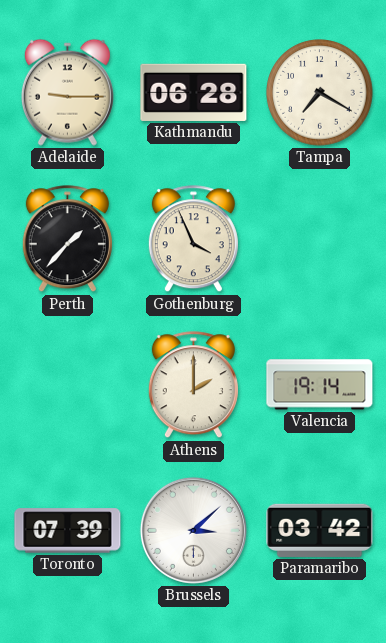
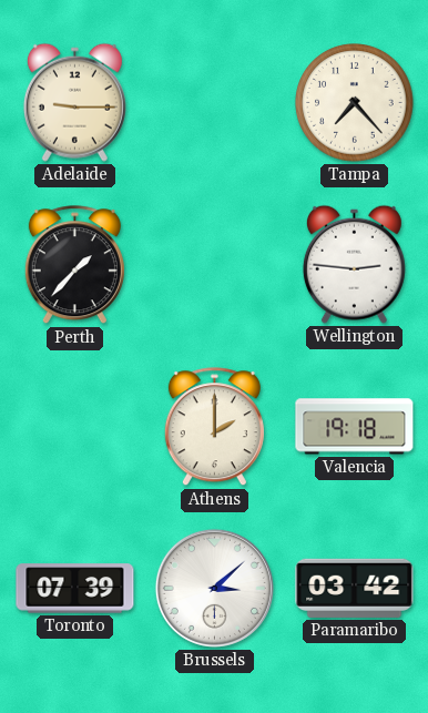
Kathmandu: 06:28 -> none
Tampa: 7:20 -> 7:23
Gothenburg: 3:56 -> none
Wellington: none -> 2:46
Valencia: 19:14 -> 19:18
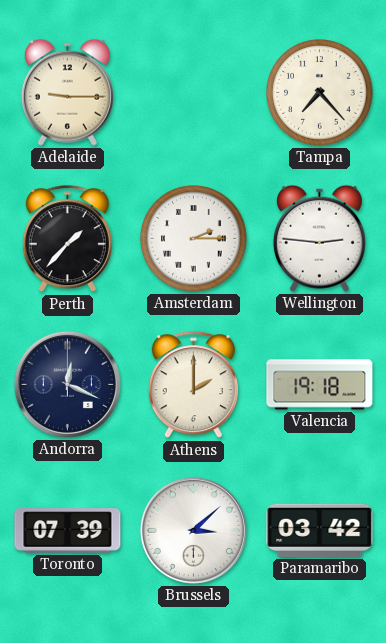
Amsterdam: none -> 2:15
Andorra: none -> 12:19
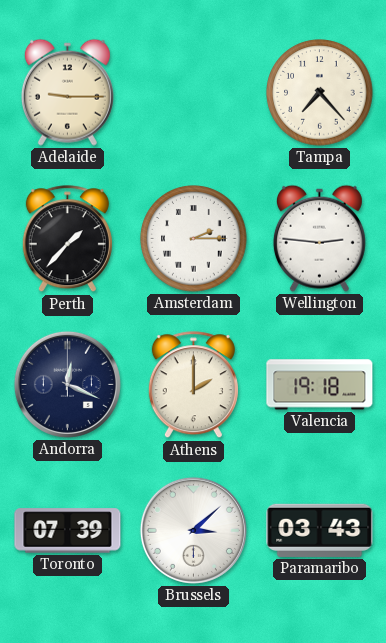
Paramaribo: 03:42 -> 03:43
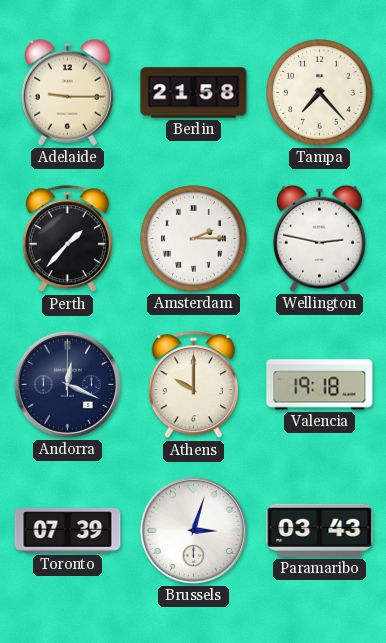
Berlin: none -> 21:58
Wellington: 2:46 -> 2:47
Athens: 2:00 -> 10:00
Brussels: 3:08 -> 3:03
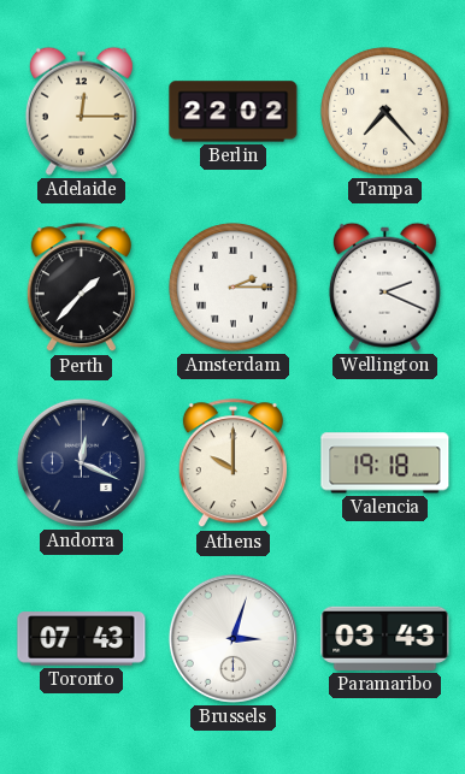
Adelaide: 9:15 -> 12:15
Berlin: 21:58 -> 22:02
Wellington: 2:47 -> 2:19
Toronto: 07:39 -> 07:43
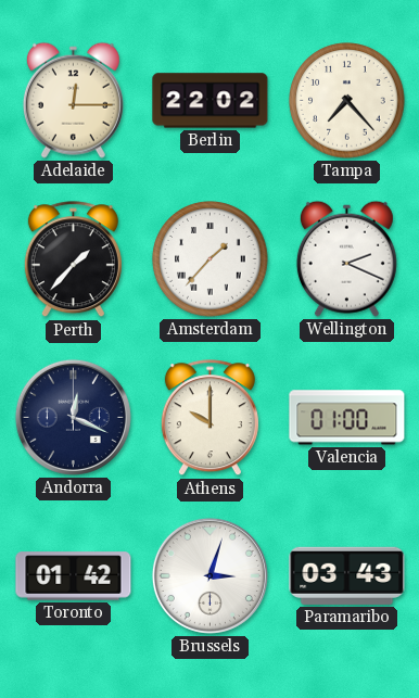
Amsterdam: 2:15 -> 1:37
Valencia: 19:18 -> 01:00
Toronto: 07:43 -> 01:42
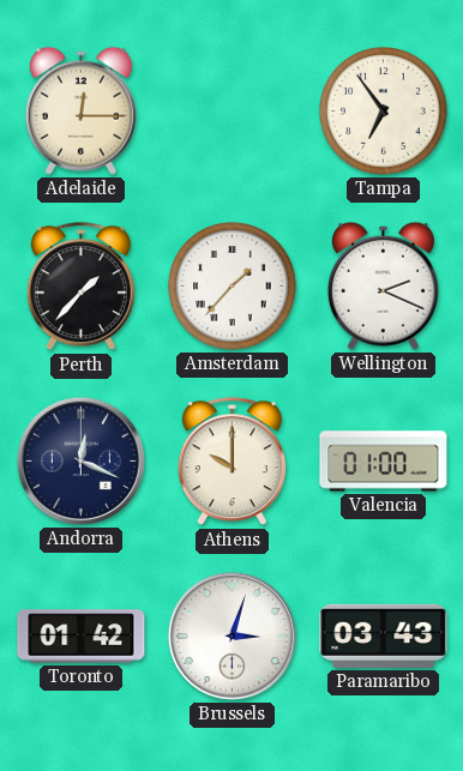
Berlin: 22:02 -> none
Tampa: 7:23 -> 6:54
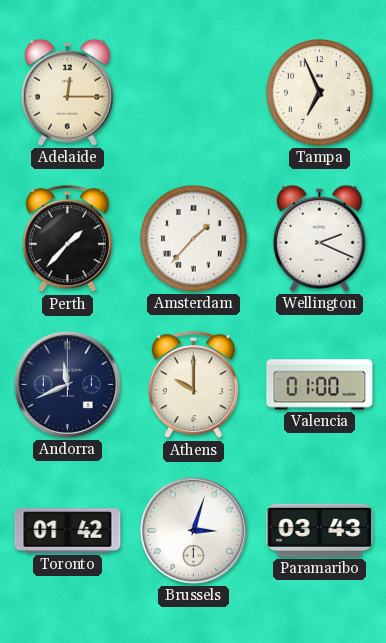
Tampa: 6:54 -> 6:56
Andorra: 12:19 -> 11:41
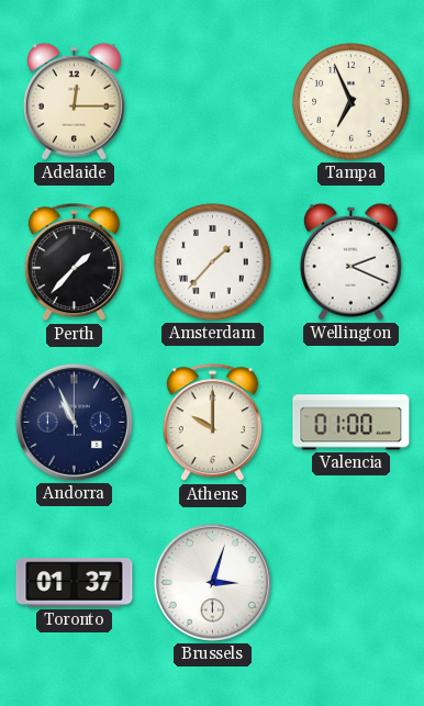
Andorra: 11:41 -> 10:56
Toronto: 01:42 -> 01:37
Paramaribo: 03:43 -> none
